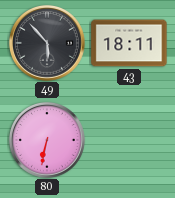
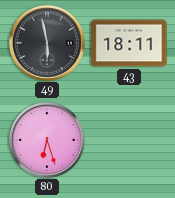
49: 5:53 -> 5:58
80: 6:32 -> 6:27
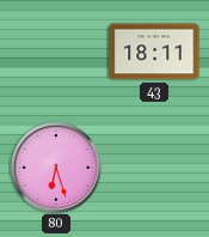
49: 5:58 -> none
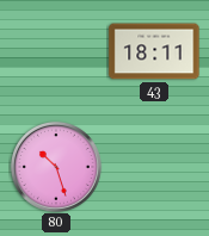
80: 6:27 -> 10:27
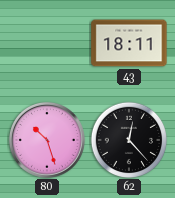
62: none -> 12:23
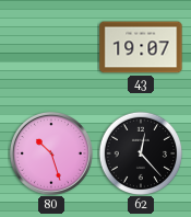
43: 18:11 -> 19:07
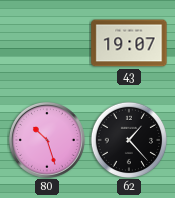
62: 12:23 -> 1:23
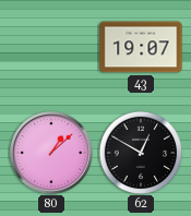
80: 10:27 -> 1:08
62: 1:23 -> 12:50
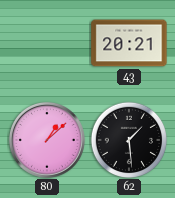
43: 19:07 -> 20:21
62: 12:50 -> 1:29
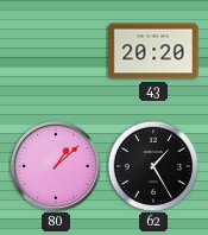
43: 20:21 -> 20:20
62: 1:29 -> 1:25
